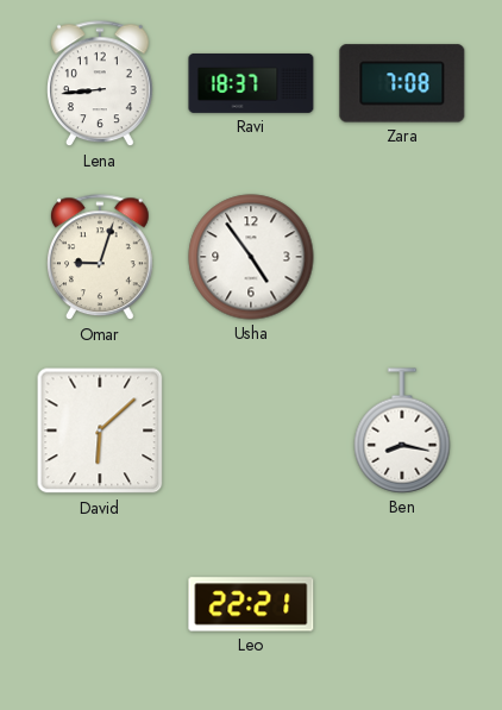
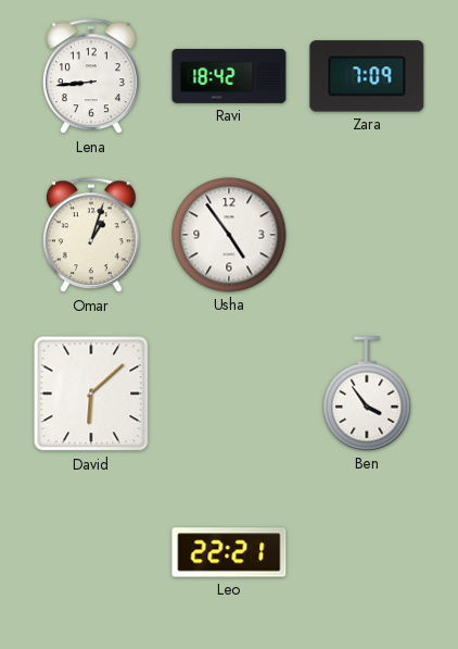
Ravi: 18:37 -> 18:42
Zara: 7:08 -> 7:09
Omar: 9:03 -> 1:03
Ben: 8:17 -> 3:54
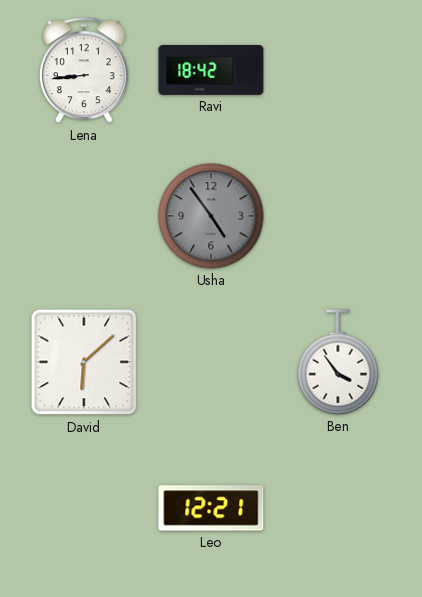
Zara: 7:09 -> none
Omar: 1:03 -> none
Usha dial: white -> grey
Leo: 22:21 -> 12:21
